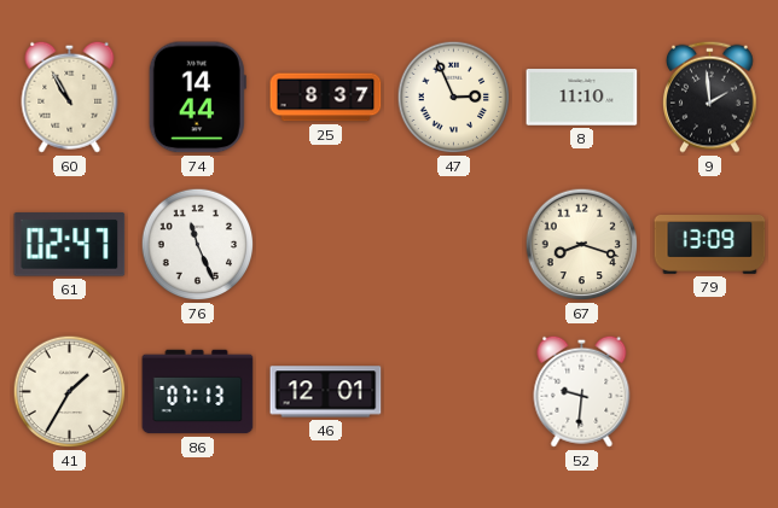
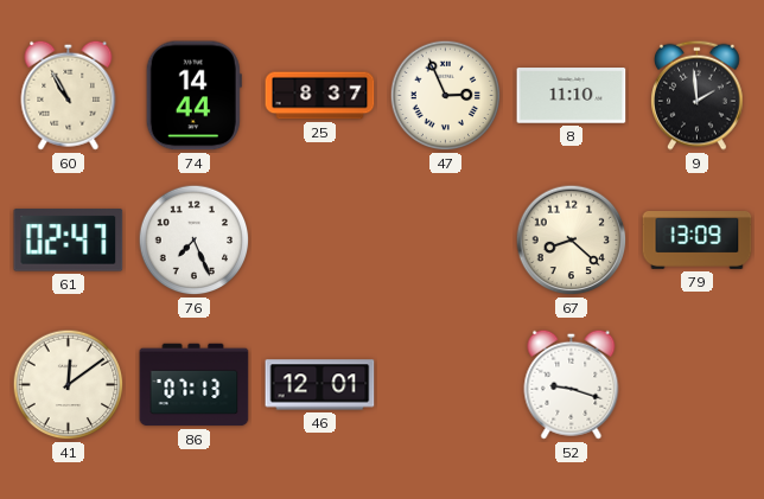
76: 11:26 -> 7:26
67: 8:18 -> 8:22
41: 1:35 -> 12:09
52: 9:31 -> 9:18
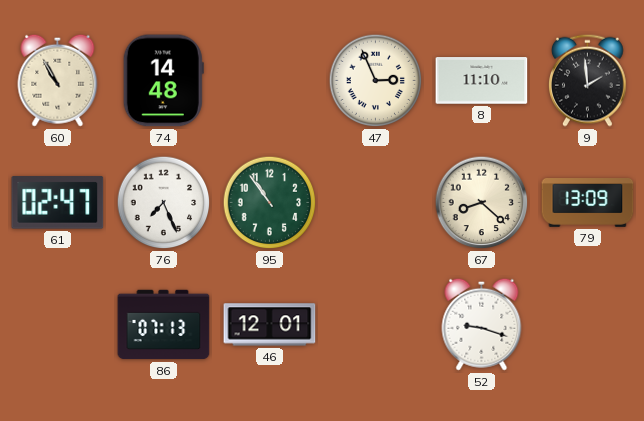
74: 14:44 -> 14:48
25: 8:37 -> none
95: none -> 10:54
41: 12:09 -> none
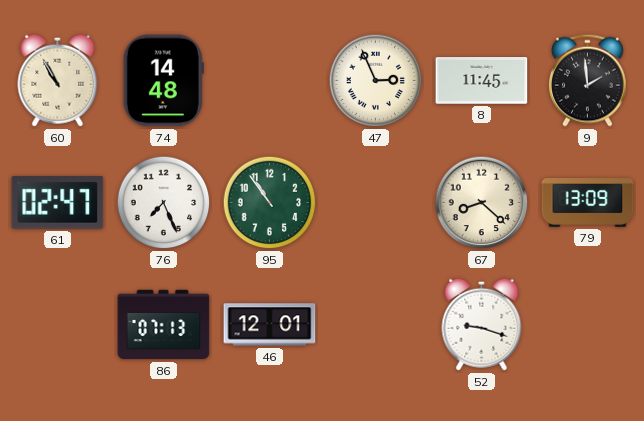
8: 11:10 -> 11:45
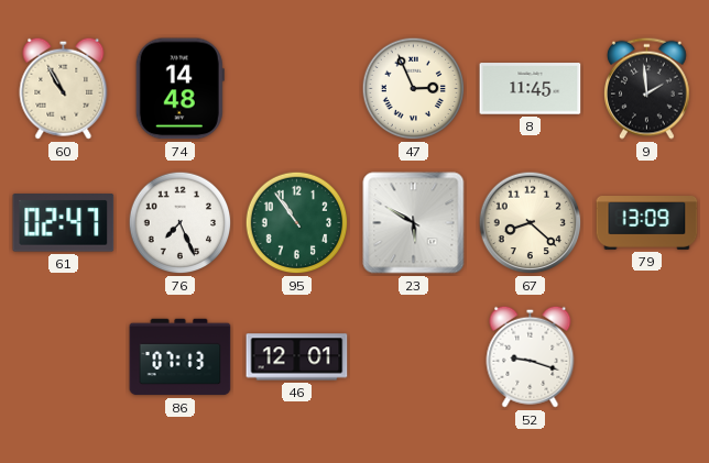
23: none -> 5:50
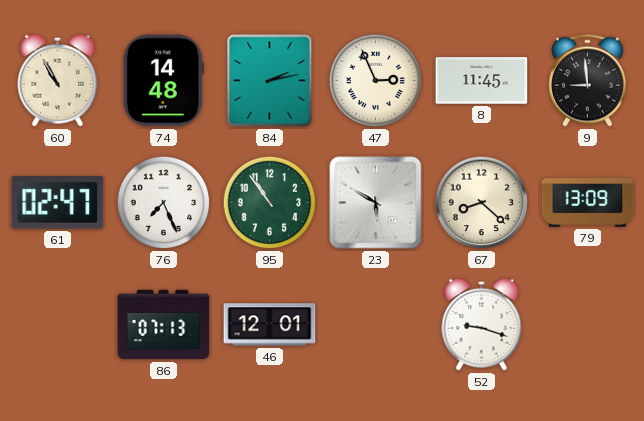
84: none -> 2:13
9: 1:59 -> 8:59
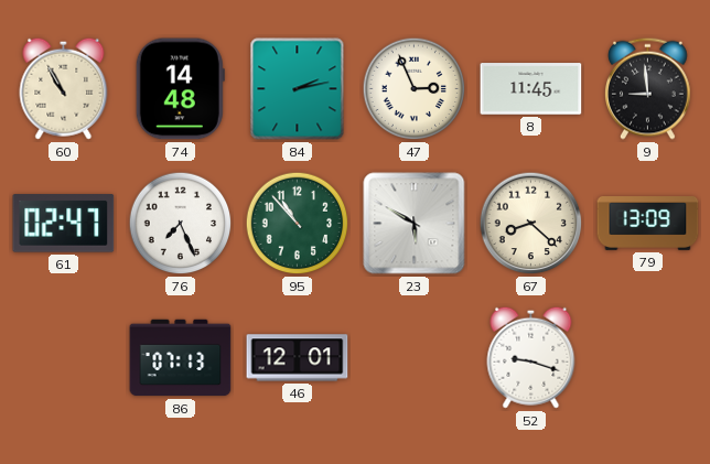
95: 10:54 -> 10:53
